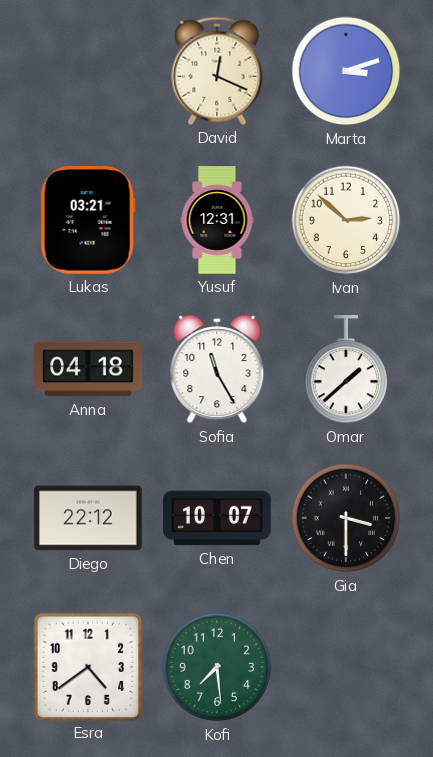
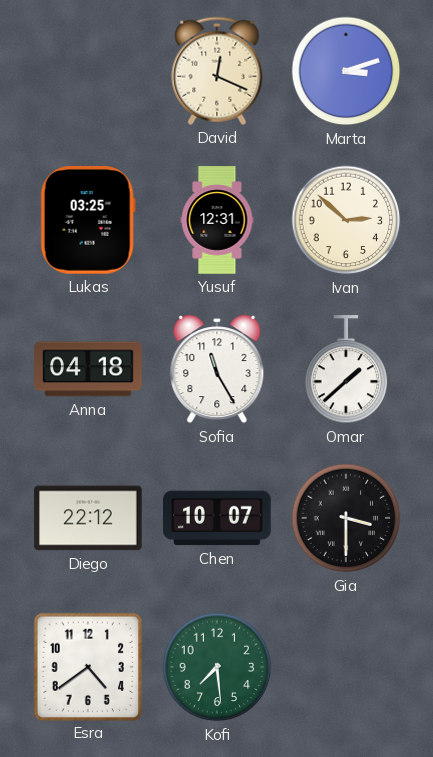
Lukas: 03:21 -> 03:25
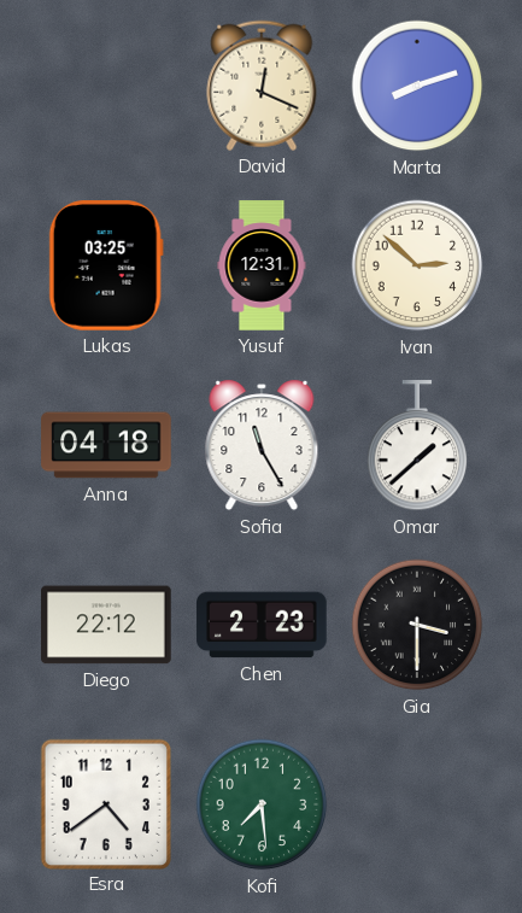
Marta: 3:12 -> 8:12
Chen: 10:07 -> 2:23
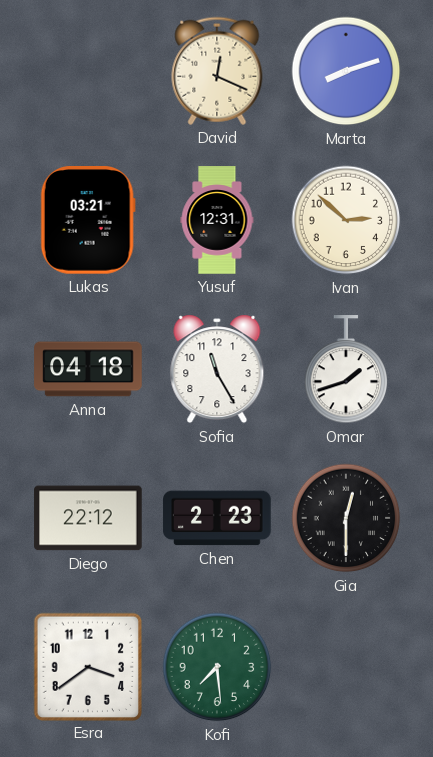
Lukas: 03:25 -> 03:21
Omar: 1:38 -> 1:42
Gia: 3:30 -> 12:30
Esra: 4:39 -> 3:39
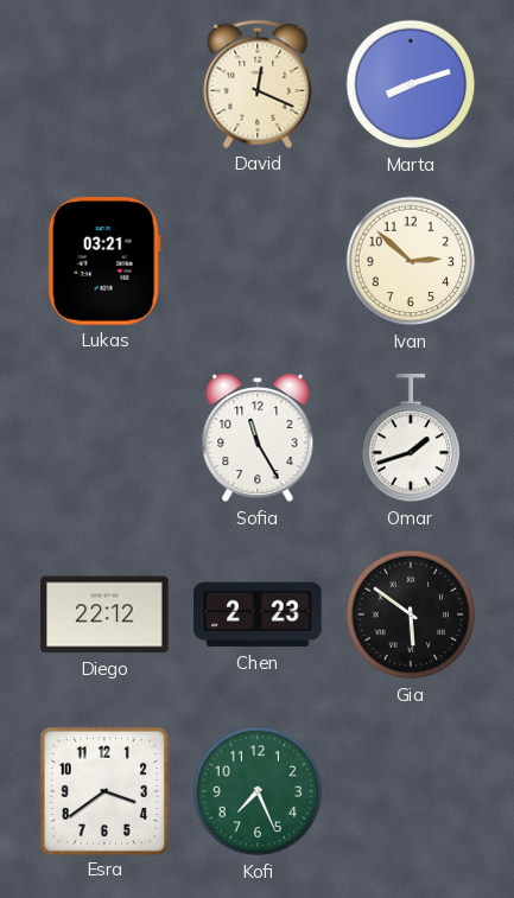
Yusuf: 12:31 -> none
Anna: 04:18 -> none
Gia: 12:30 -> 5:51
Kofi: 7:29 -> 7:26
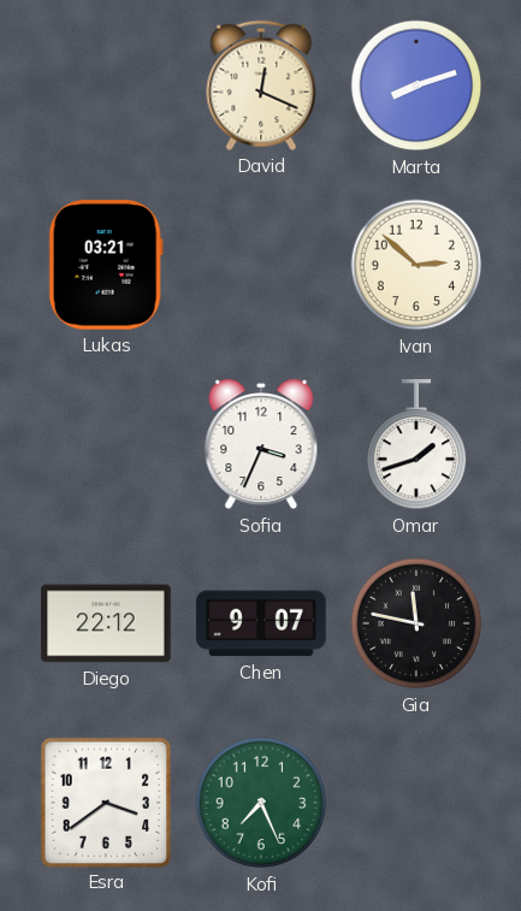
Sofia: 11:25 -> 3:34
Chen: 2:23 -> 9:07
Gia: 5:51 -> 11:47
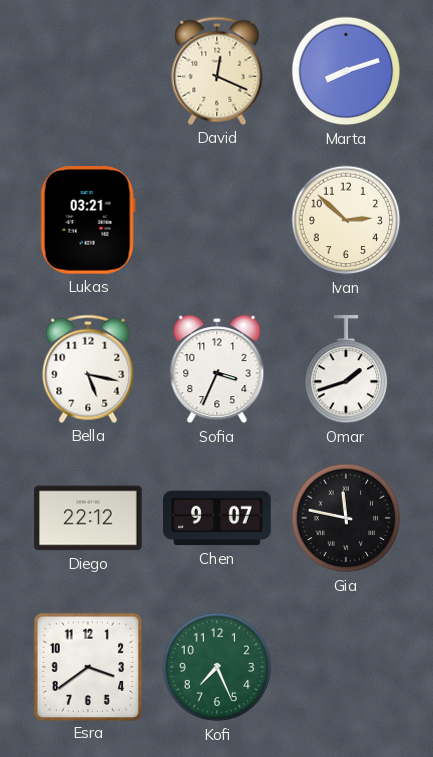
Bella: none -> 5:17
